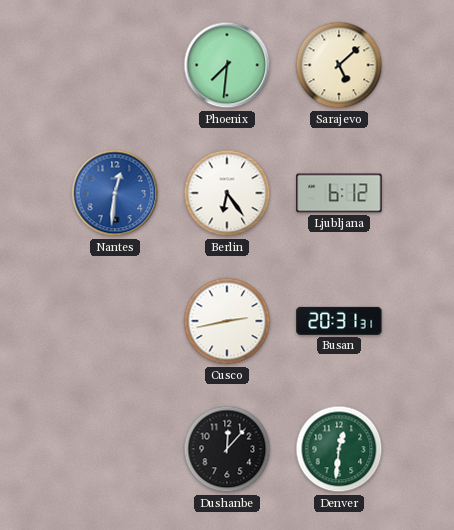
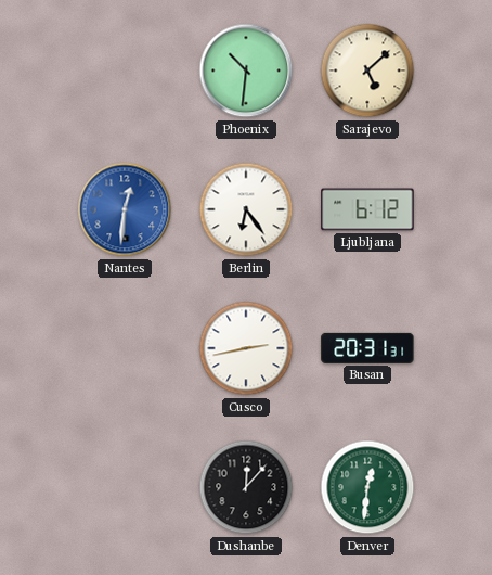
Phoenix: 7:31 -> 10:31
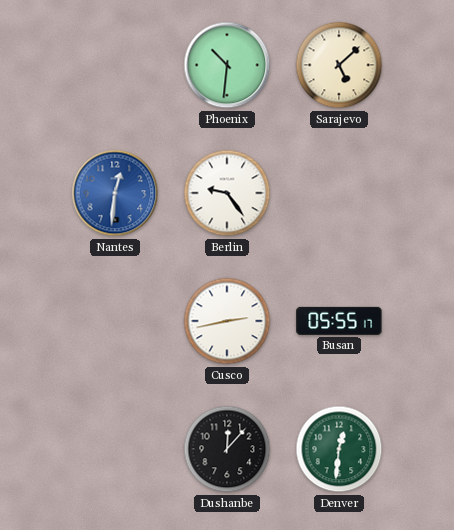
Berlin: 6:24 -> 9:24
Ljubljana: 6:12 -> none
Busan: 20:31 -> 05:55
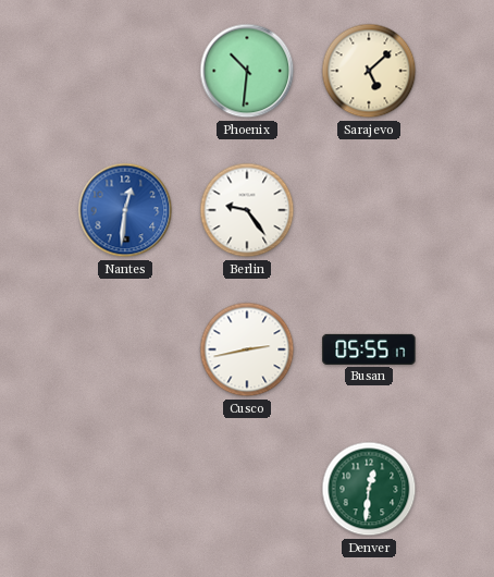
Dushanbe: 12:07 -> none
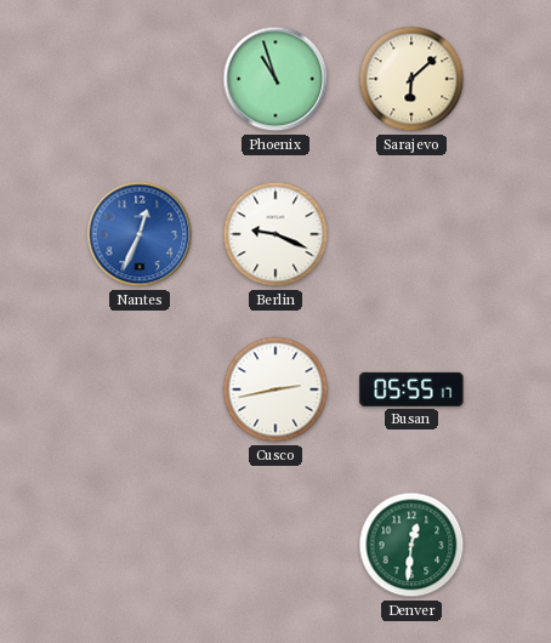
Phoenix: 10:31 -> 10:57
Sarajevo: 5:08 -> 6:08
Nantes: 12:31 -> 12:34
Berlin: 9:24 -> 9:19
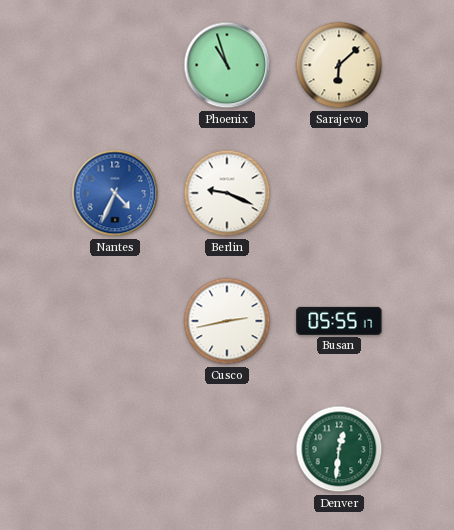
Nantes: 12:34 -> 4:34
